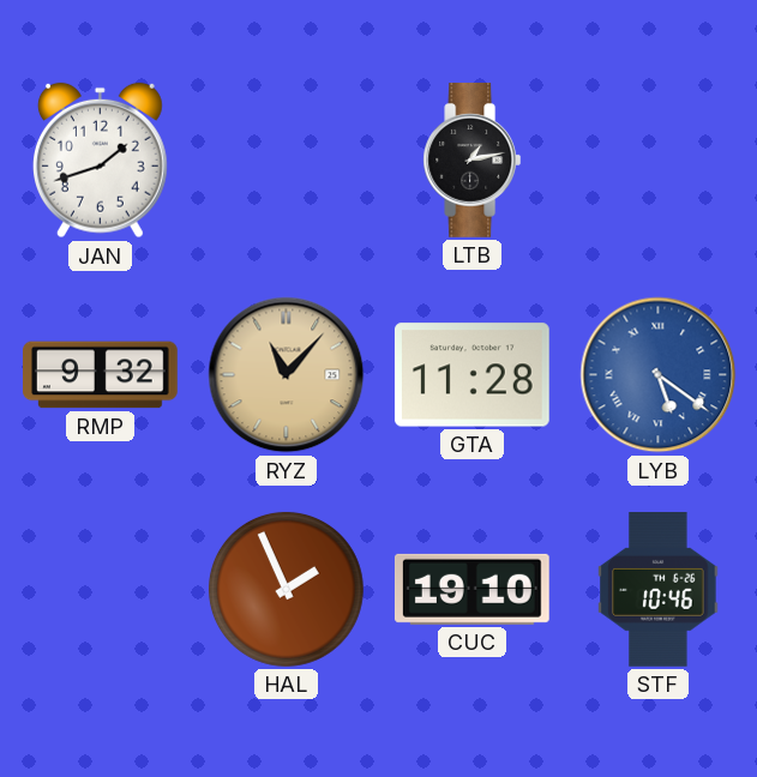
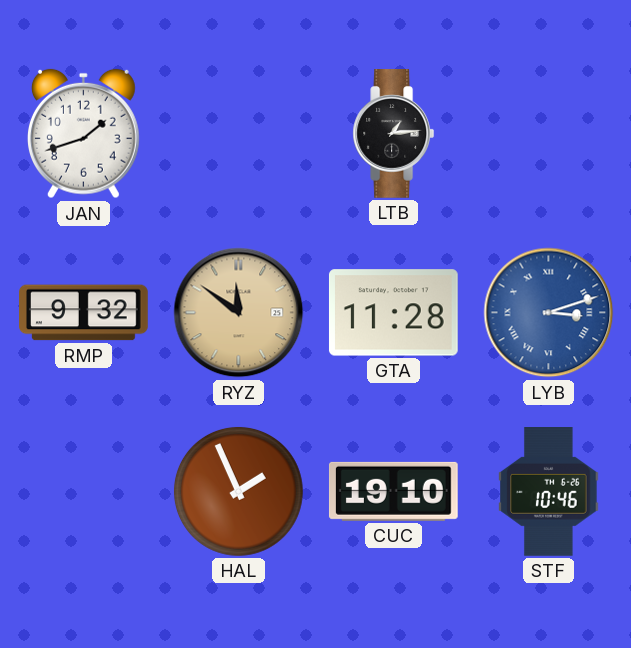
LTB: 1:13 -> 1:14
RYZ: 11:07 -> 11:51
LYB: 5:21 -> 3:12
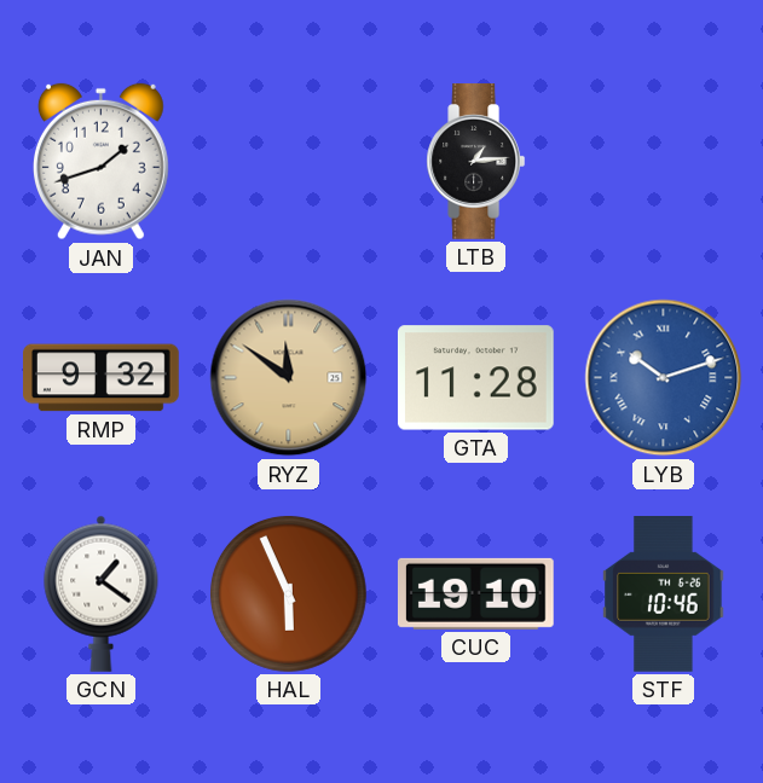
LYB: 3:12 -> 10:12
GCN: none -> 1:21
HAL: 1:56 -> 5:56
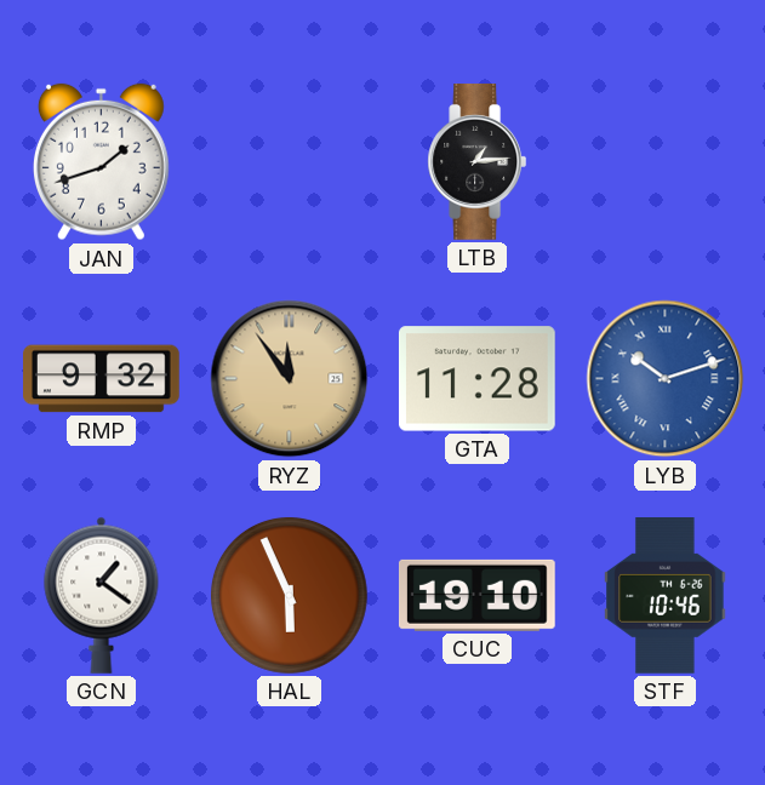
RYZ: 11:51 -> 11:54
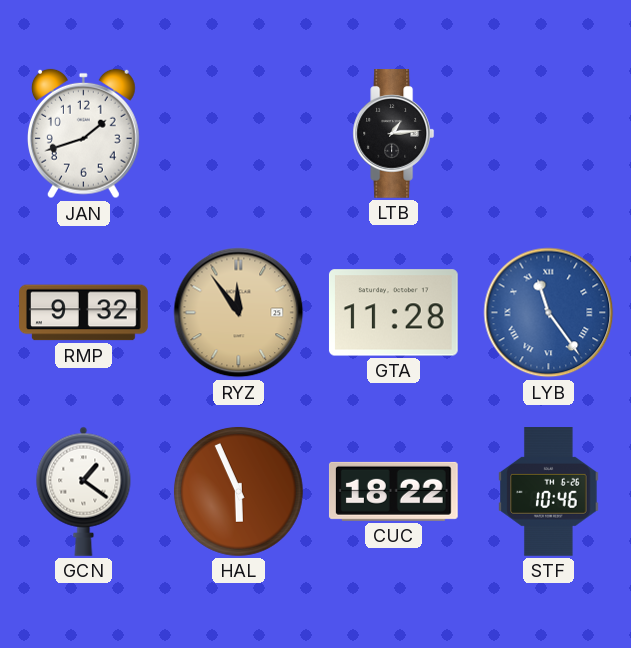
LYB: 10:12 -> 11:24
CUC: 19:10 -> 18:22
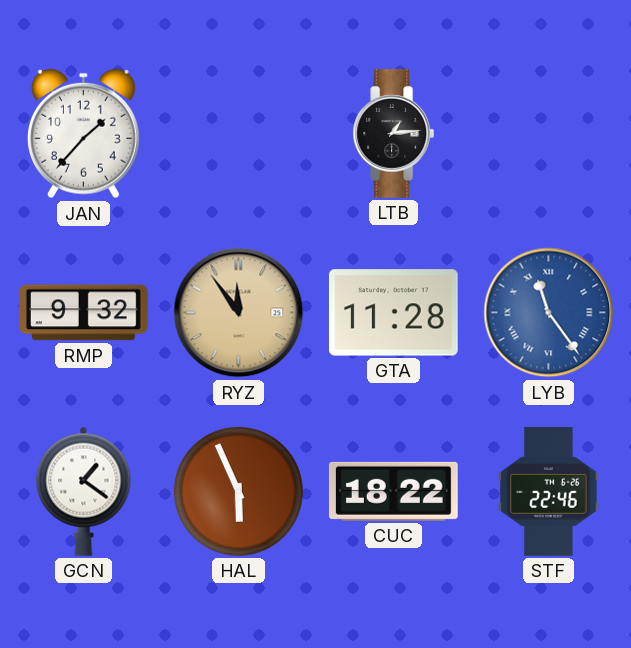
JAN: 1:42 -> 1:37
STF: 10:46 -> 22:46
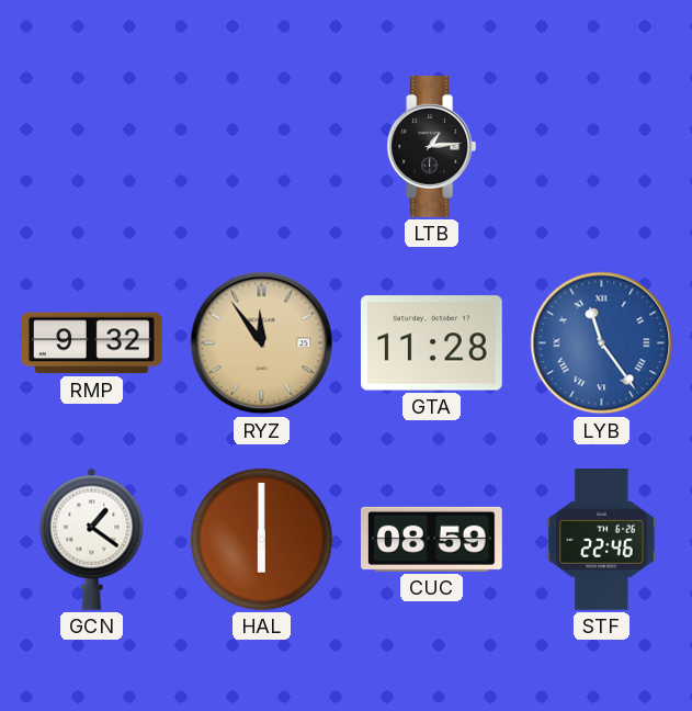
JAN: 1:37 -> none
HAL: 5:56 -> 6:00
CUC: 18:22 -> 08:59
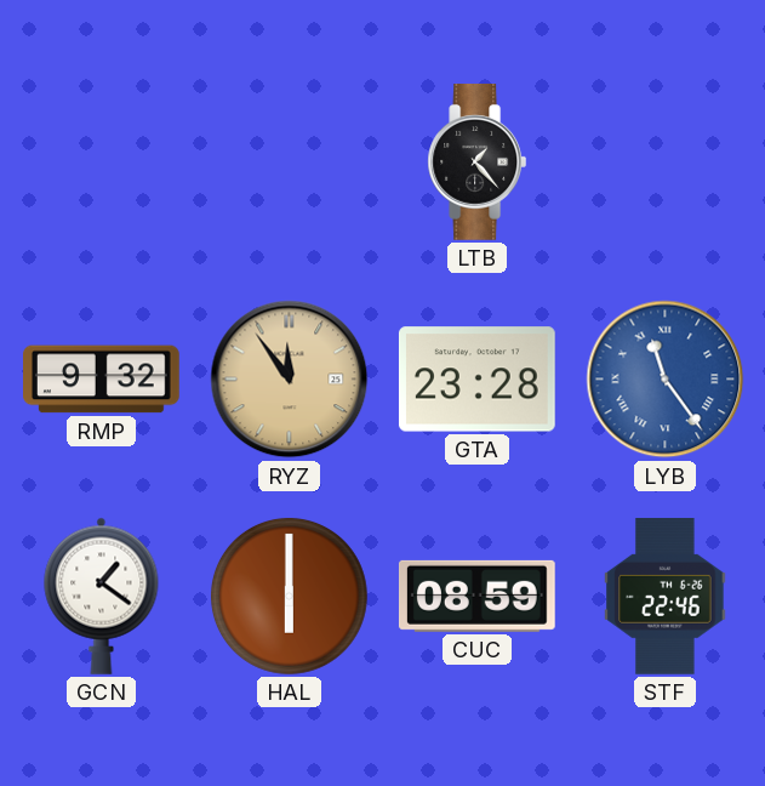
LTB: 1:14 -> 1:23
GTA: 11:28 -> 23:28
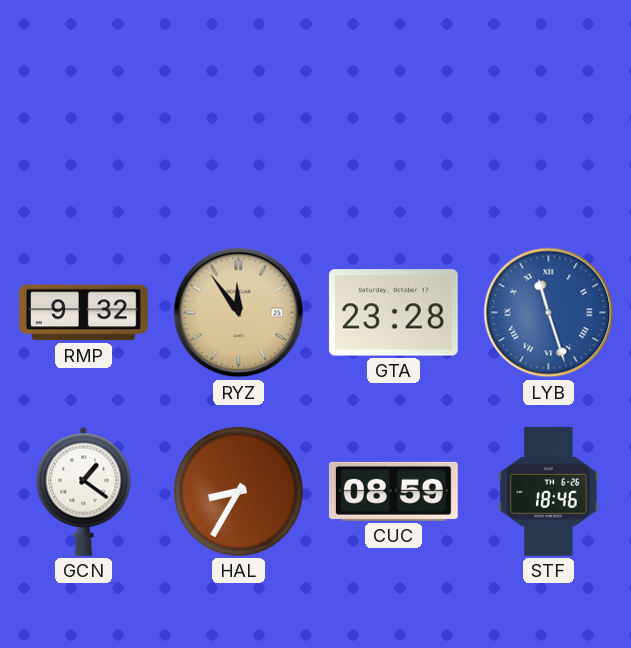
LTB: 1:23 -> none
LYB: 11:24 -> 11:27
HAL: 6:00 -> 8:35
STF: 22:46 -> 18:46
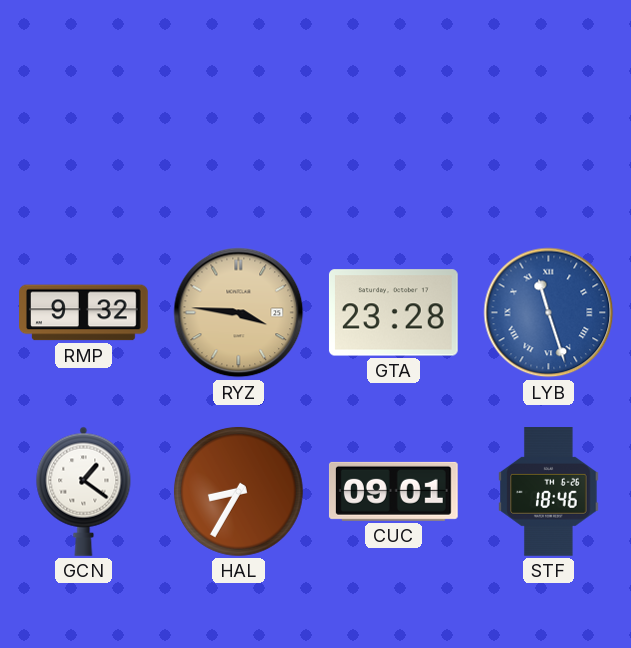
RYZ: 11:54 -> 3:46
CUC: 08:59 -> 09:01
